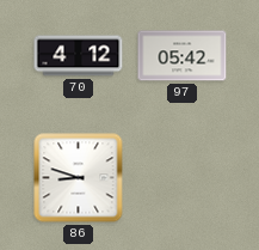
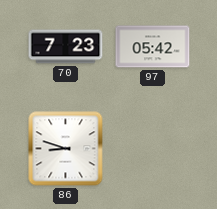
70: 4:12 -> 7:23
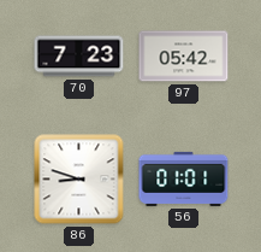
56: none -> 01:01
